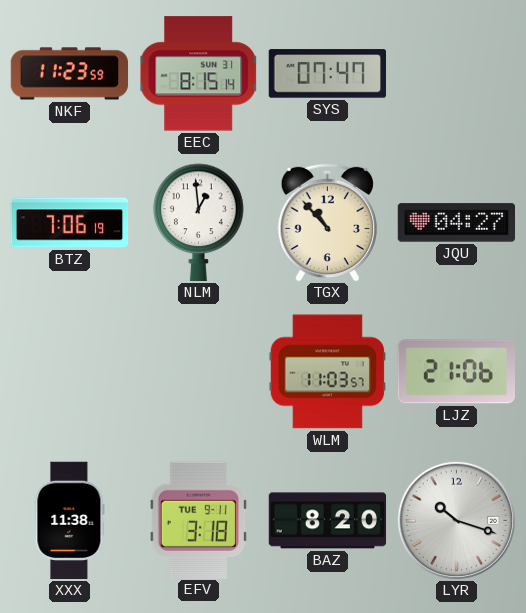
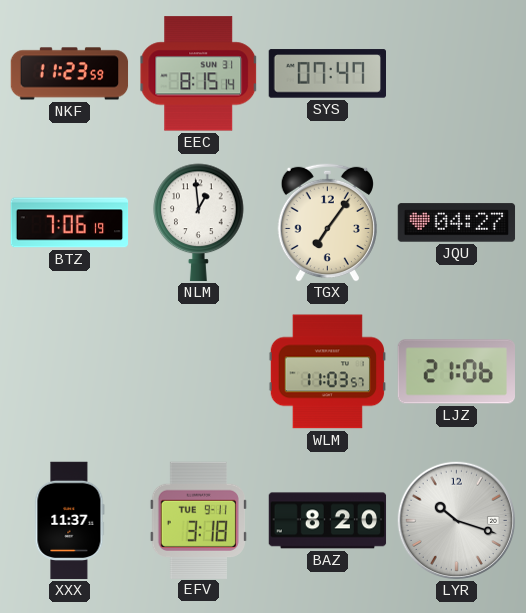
TGX: 10:53 -> 7:06
XXX: 11:38 -> 11:37
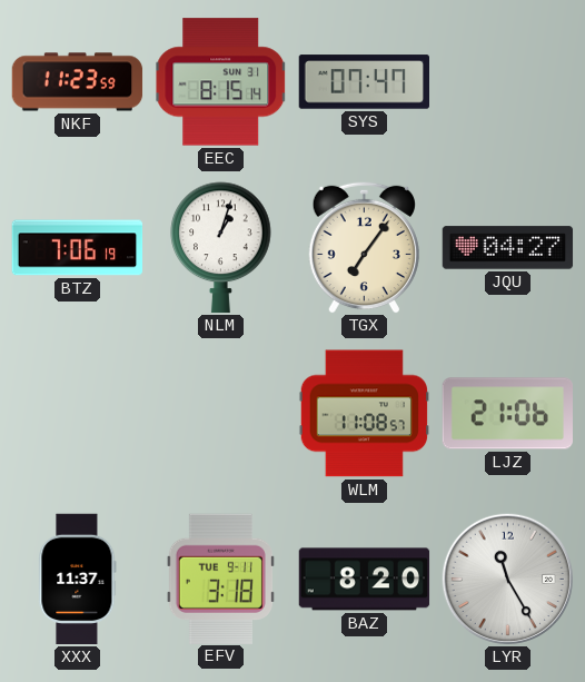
NLM: 12:59 -> 1:03
WLM: 11:03 -> 11:08
LYR: 10:18 -> 11:25
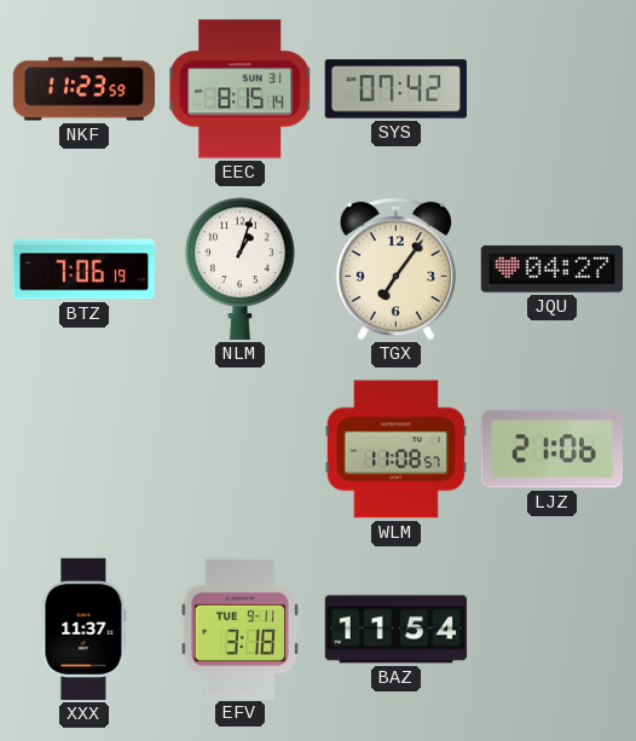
SYS: 07:47 -> 07:42
BAZ: 8:20 -> 11:54
LYR: 11:25 -> none
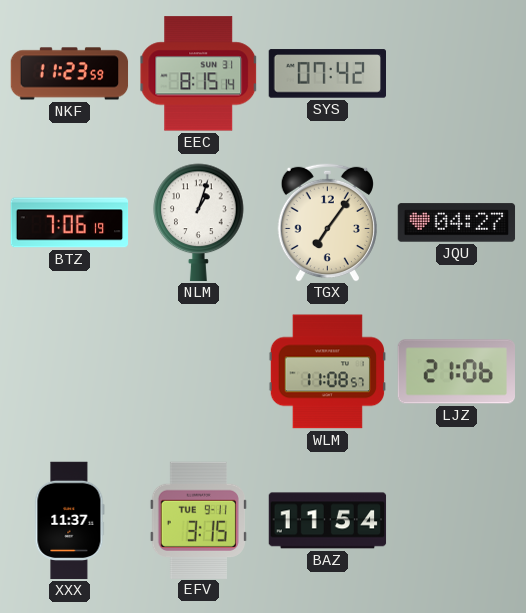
EFV: 3:18 -> 3:15
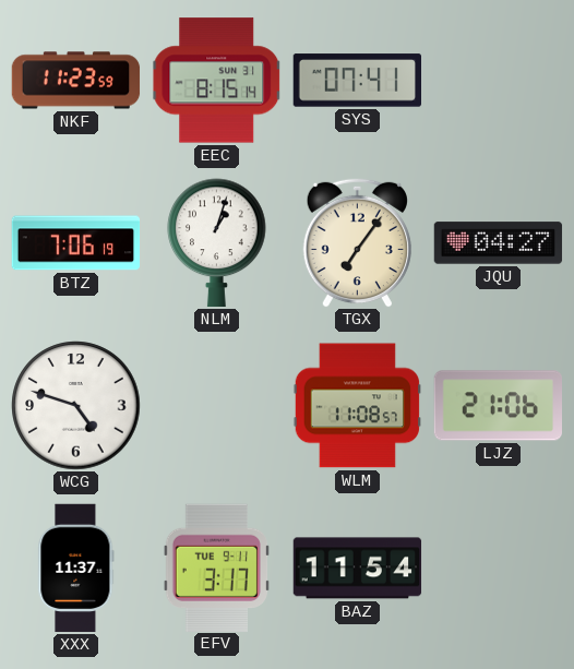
SYS: 07:42 -> 07:41
WCG: none -> 4:48
EFV: 3:15 -> 3:17
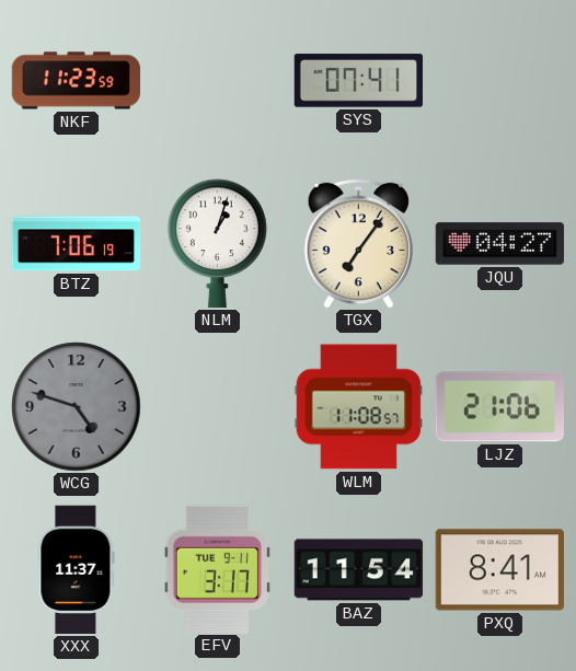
EEC: 8:15 -> none
WCG dial: white -> grey
PXQ: none -> 8:41
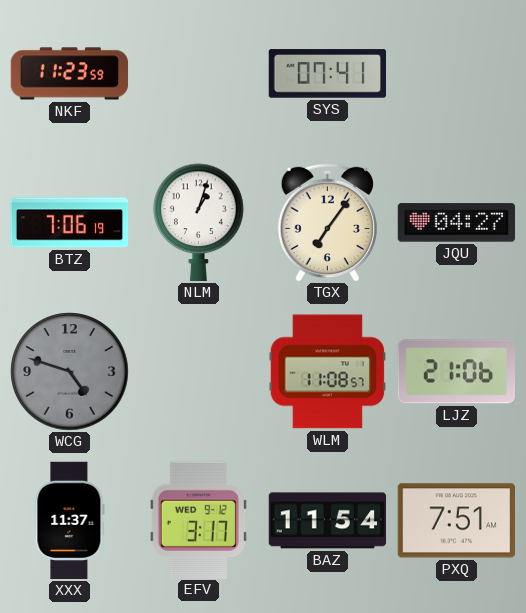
EFV date: TUE 9-11 -> WED 9-12
PXQ: 8:41 -> 7:51
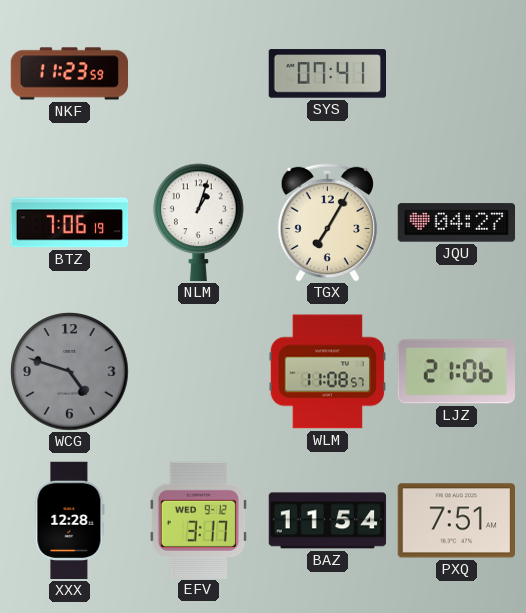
TGX: 7:06 -> 7:05
XXX: 11:37 -> 12:28
